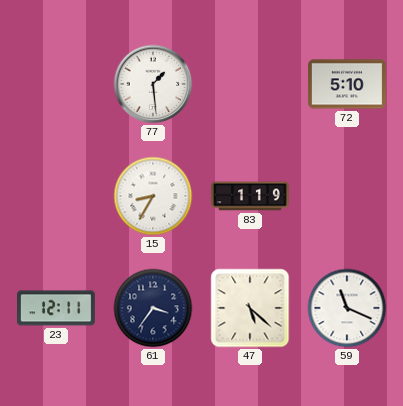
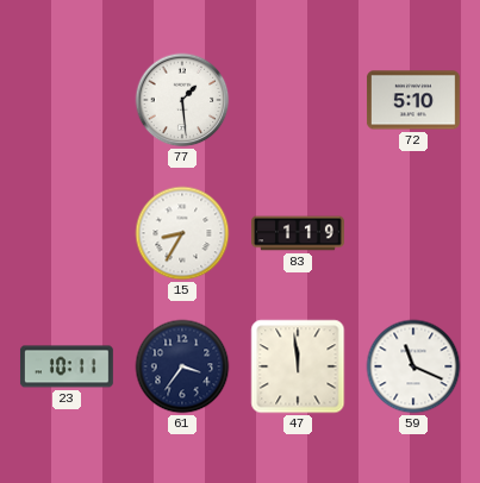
23: 12:11 -> 10:11
47: 5:22 -> 11:59
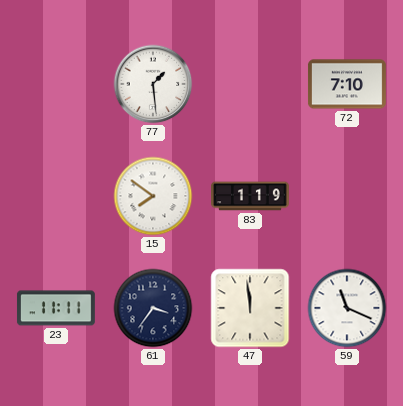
72: 5:10 -> 7:10
15: 8:35 -> 7:51
23: 10:11 -> 11:11
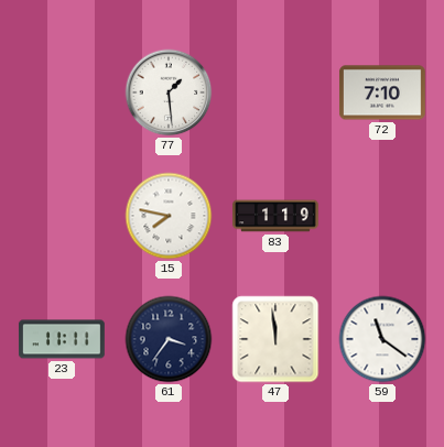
15: 7:51 -> 7:47
59: 11:19 -> 11:21
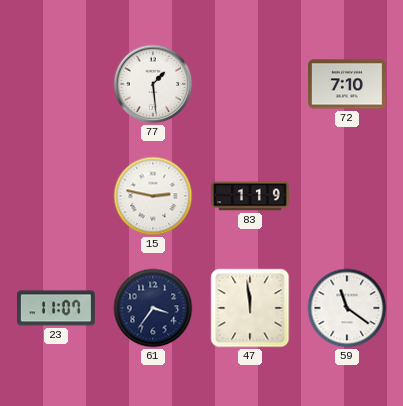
15: 7:47 -> 2:47
23: 11:11 -> 11:07
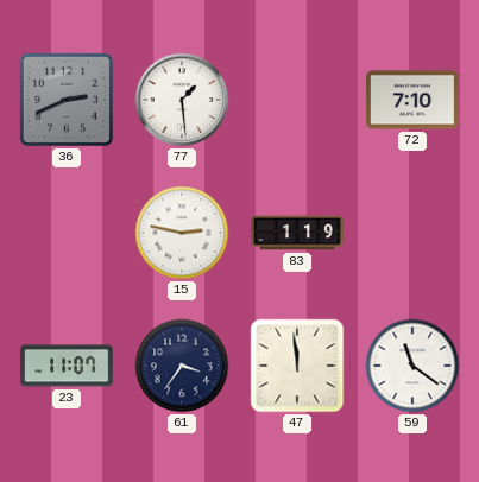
36: none -> 2:41
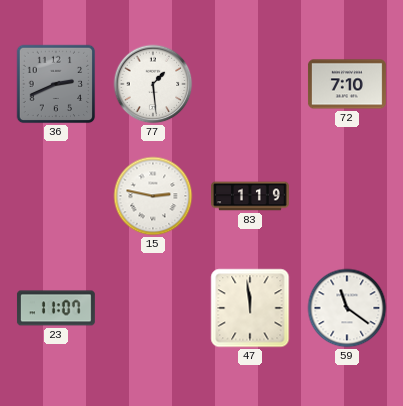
61: 3:36 -> none
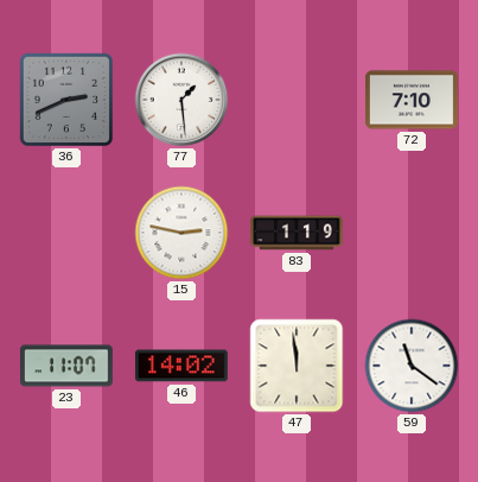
46: none -> 14:02
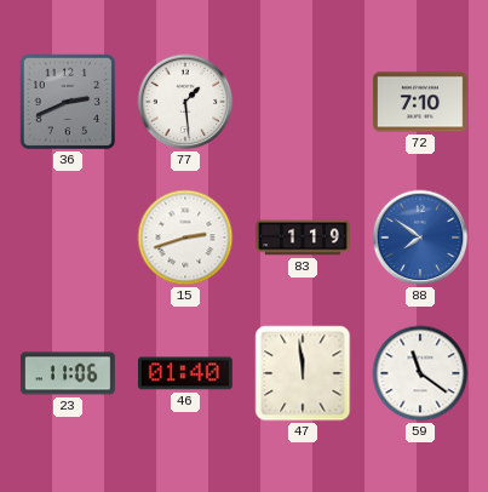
15: 2:47 -> 2:42
88: none -> 7:51
23: 11:07 -> 11:06
46: 14:02 -> 01:40
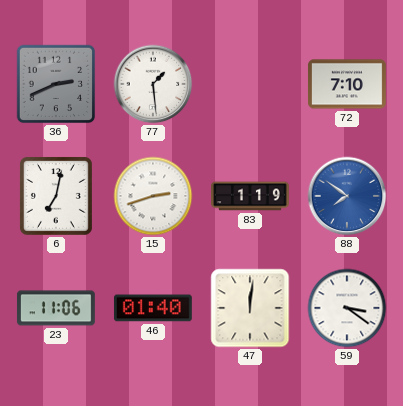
6: none -> 7:02
47: 11:59 -> 12:01
59: 11:21 -> 3:21
